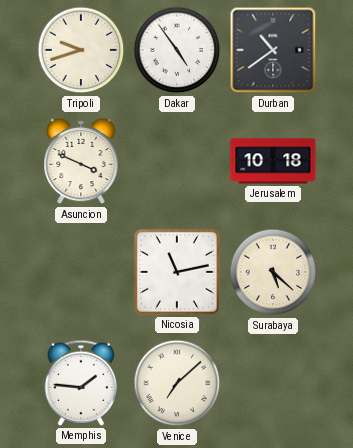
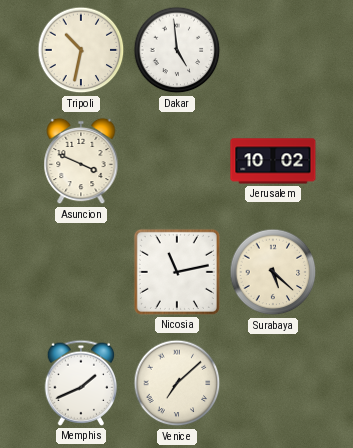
Tripoli: 9:42 -> 10:32
Dakar: 4:54 -> 4:59
Durban: 10:39 -> none
Jerusalem: 10:18 -> 10:02
Memphis: 1:46 -> 1:41
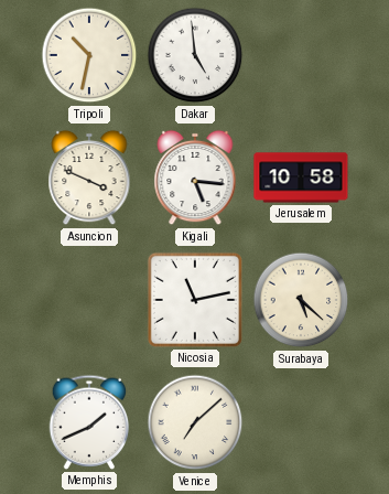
Kigali: none -> 5:16
Jerusalem: 10:02 -> 10:58
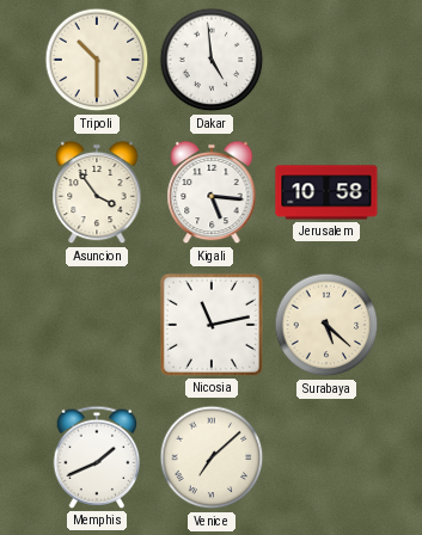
Tripoli: 10:32 -> 10:30
Asuncion: 3:49 -> 3:54
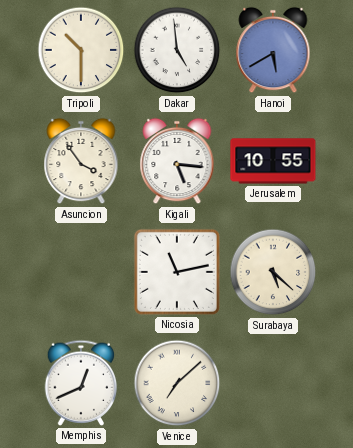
Hanoi: none -> 5:40
Jerusalem: 10:58 -> 10:55
Memphis: 1:41 -> 12:41
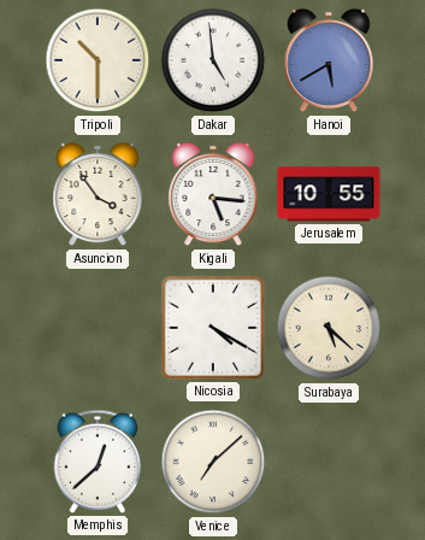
Nicosia: 11:13 -> 4:20
Memphis: 12:41 -> 12:38
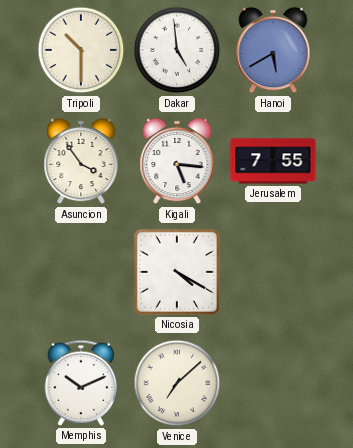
Jerusalem: 10:55 -> 7:55
Surabaya: 5:22 -> none
Memphis: 12:38 -> 10:11
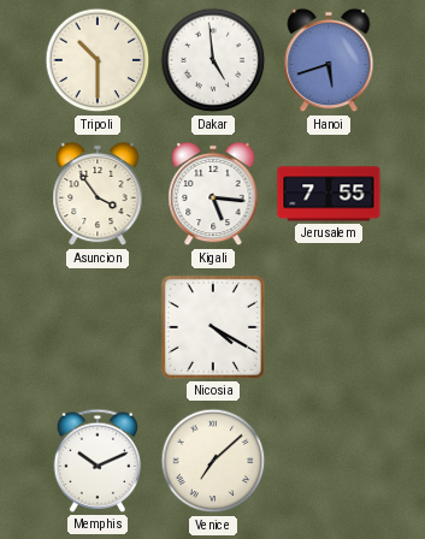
Hanoi: 5:40 -> 5:42
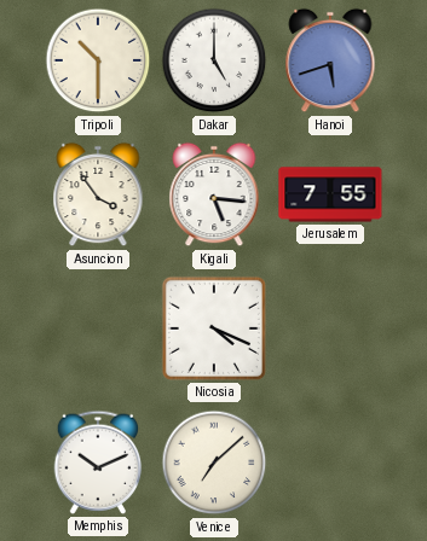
Dakar: 4:59 -> 5:00
Nicosia: 4:20 -> 4:19
